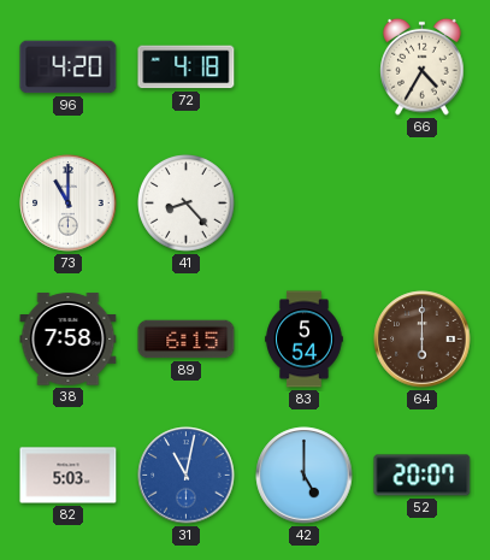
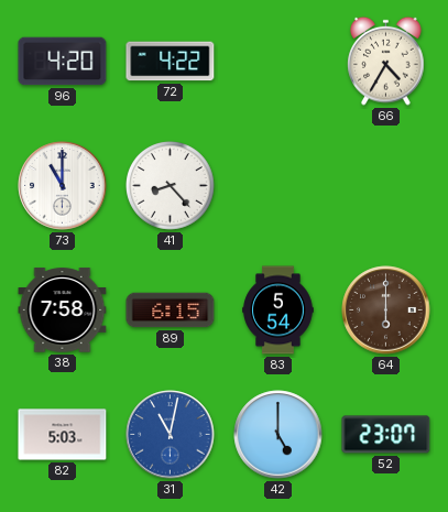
72: 4:18 -> 4:22
52: 20:07 -> 23:07
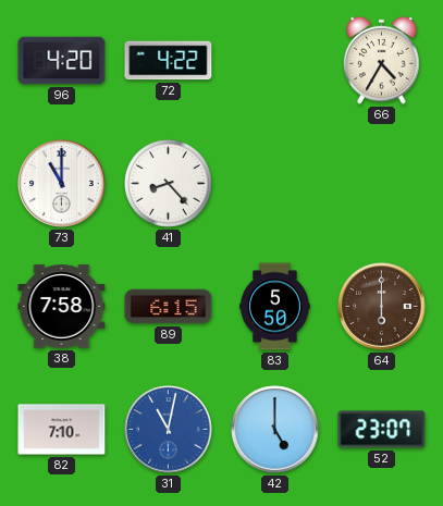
83: 5:54 -> 5:50
82: 5:03 -> 7:10
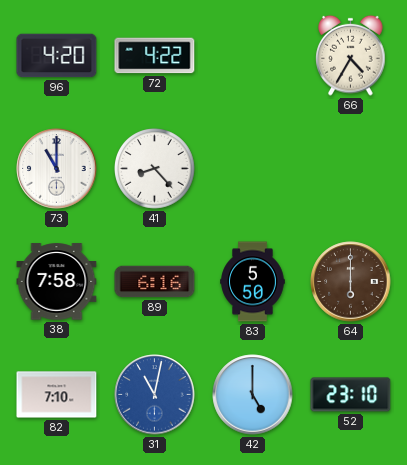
89: 6:15 -> 6:16
52: 23:07 -> 23:10
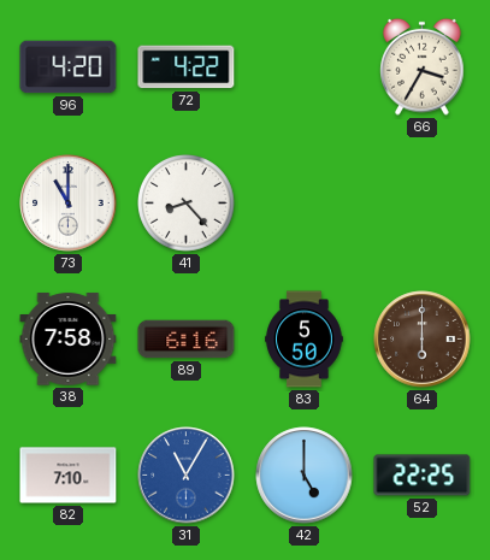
66: 4:35 -> 3:35
31: 11:02 -> 11:05
52: 23:10 -> 22:25
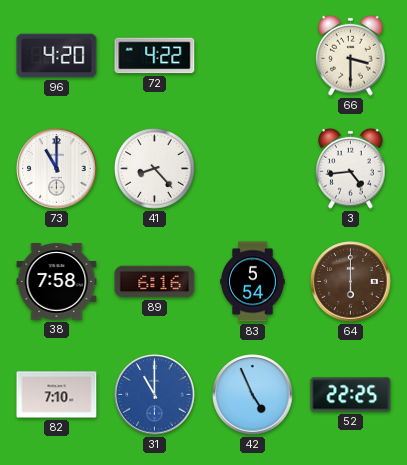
66: 3:35 -> 3:30
3: none -> 4:44
83: 5:50 -> 5:54
31: 11:05 -> 11:00
42: 5:00 -> 4:56
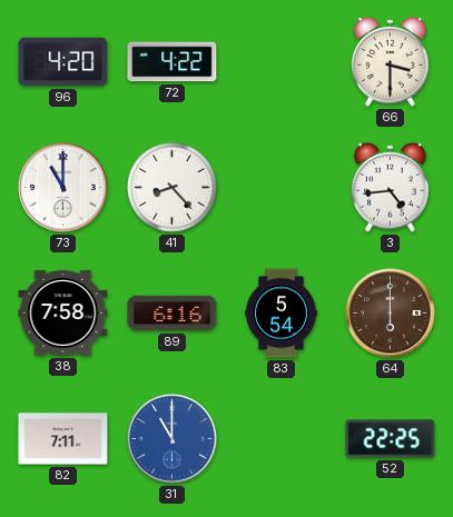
82: 7:10 -> 7:11
42: 4:56 -> none
